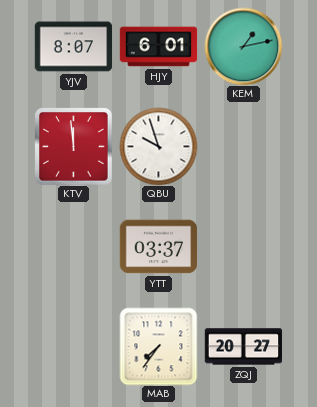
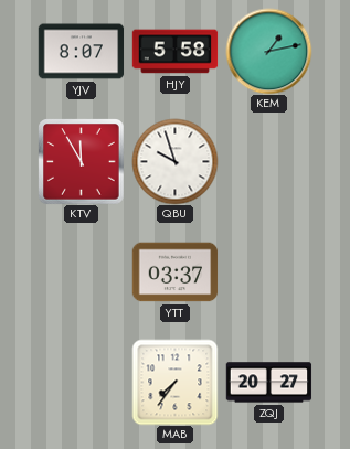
HJY: 6:01 -> 5:58
KTV: 11:59 -> 11:55
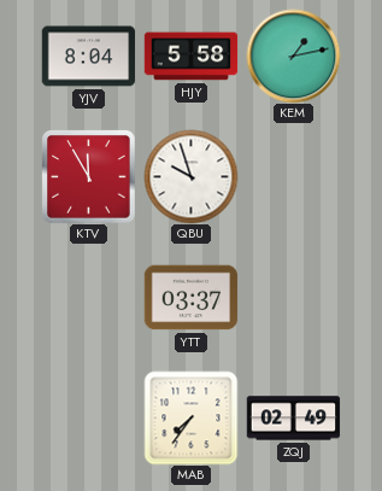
YJV: 8:07 -> 8:04
ZQJ: 20:27 -> 02:49
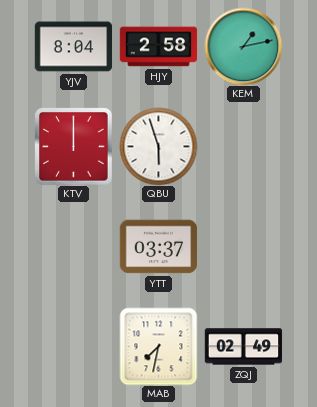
HJY: 5:58 -> 2:58
KTV: 11:55 -> 12:00
QBU: 9:57 -> 5:57
MAB: 7:36 -> 7:32
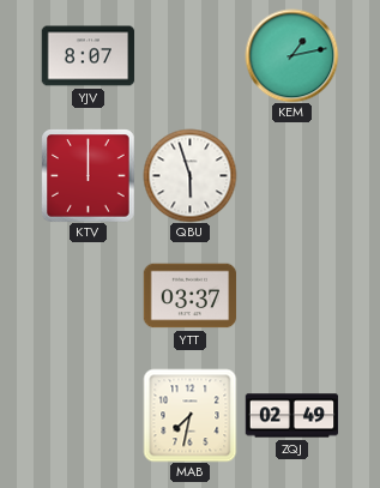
YJV: 8:04 -> 8:07
HJY: 2:58 -> none
